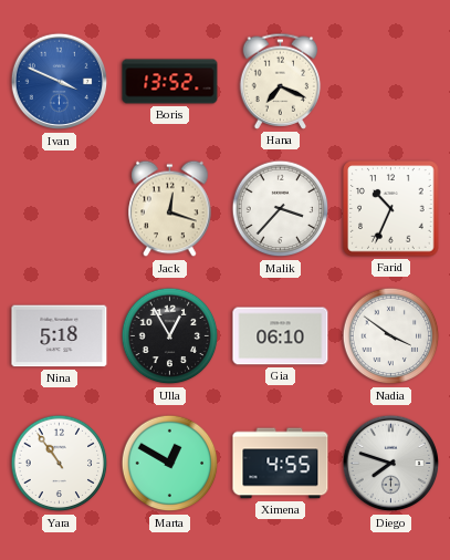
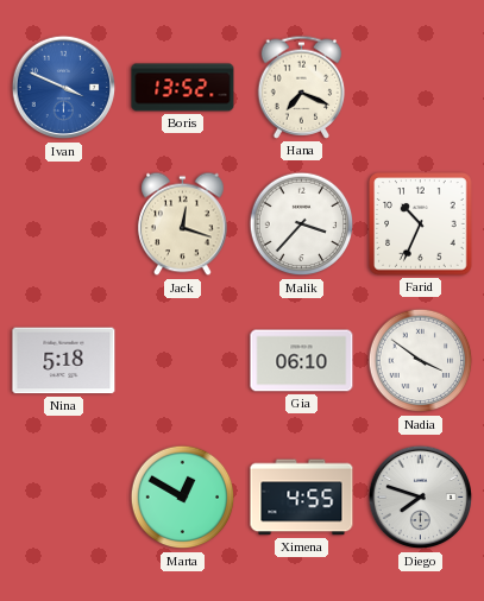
Ulla: 12:55 -> none
Yara: 10:54 -> none
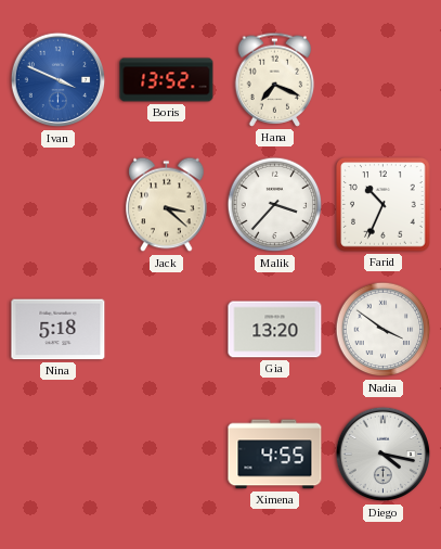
Jack: 12:18 -> 3:22
Gia: 06:10 -> 13:20
Marta: 12:50 -> none
Diego: 7:48 -> 4:17
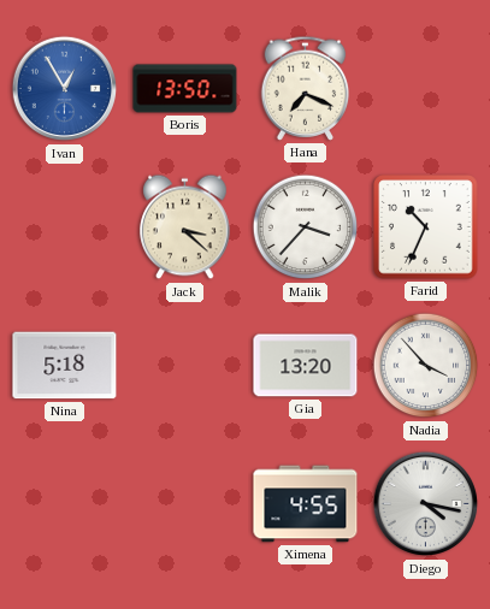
Ivan: 3:49 -> 12:55
Boris: 13:52 -> 13:50
Nadia: 3:51 -> 3:53
